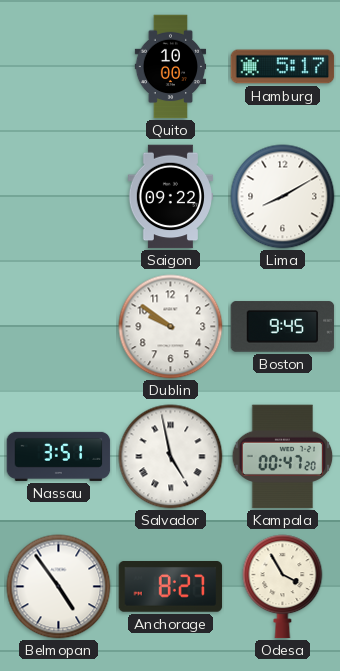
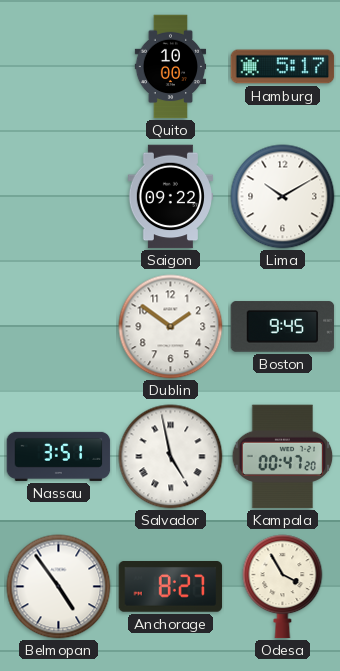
Lima: 8:10 -> 10:10
Dublin: 9:51 -> 1:51
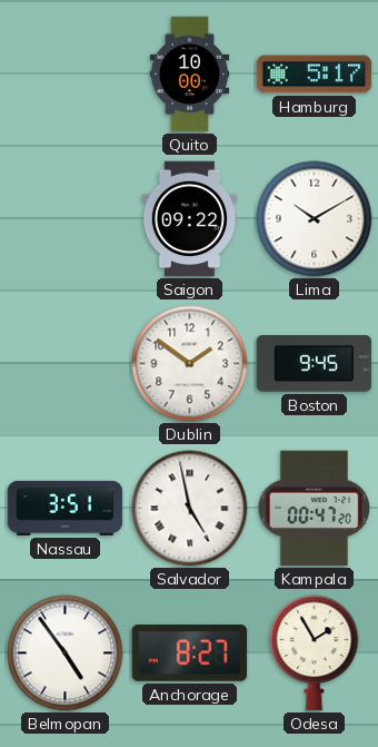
Odesa: 3:55 -> 1:55
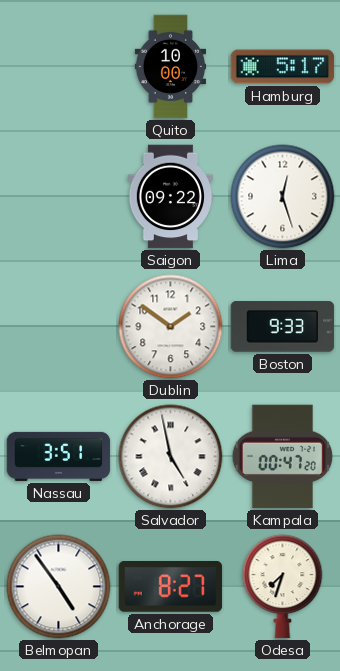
Lima: 10:10 -> 12:27
Boston: 9:45 -> 9:33
Odesa: 1:55 -> 7:33
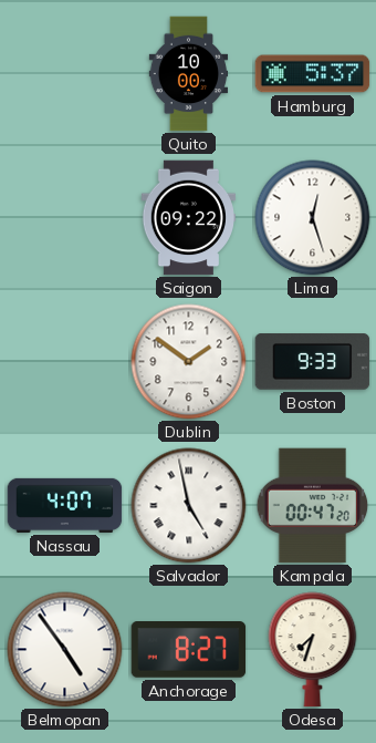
Hamburg: 5:17 -> 5:37
Nassau: 3:51 -> 4:07
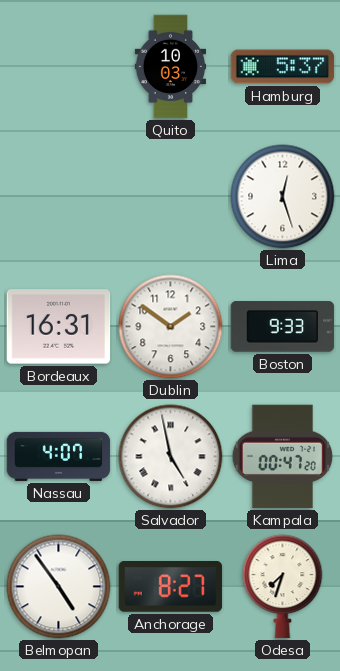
Quito: 10:00 -> 10:03
Saigon: 09:22 -> none
Bordeaux: none -> 16:31
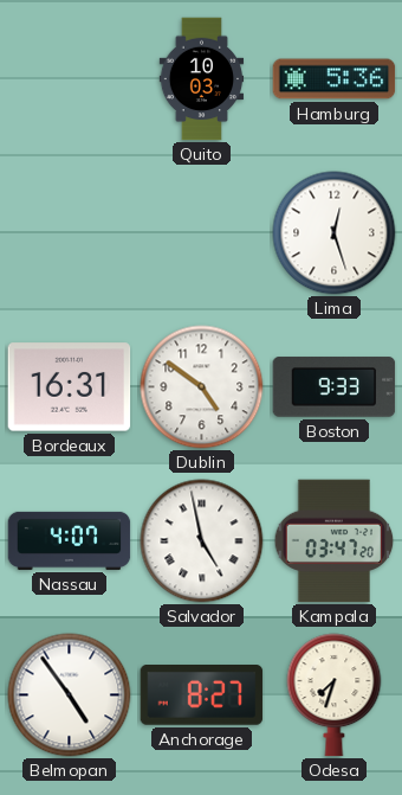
Hamburg: 5:37 -> 5:36
Dublin: 1:51 -> 4:51
Kampala: 00:47 -> 03:47
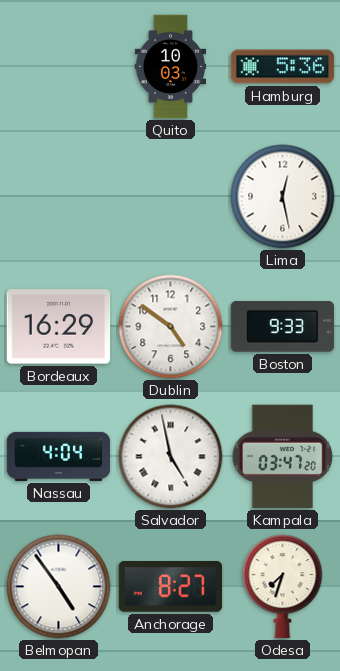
Lima: 12:27 -> 12:28
Bordeaux: 16:31 -> 16:29
Nassau: 4:07 -> 4:04
